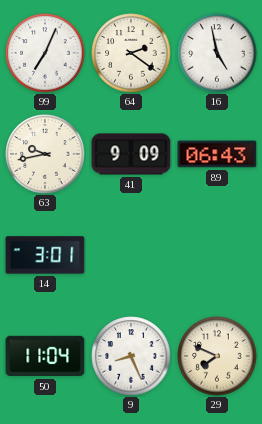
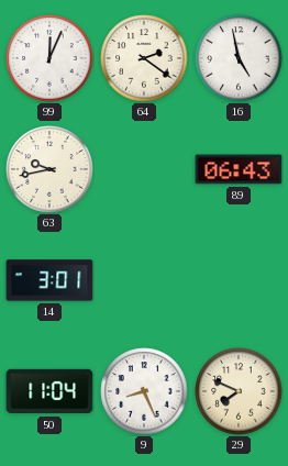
99: 7:04 -> 12:04
41: 9:09 -> none
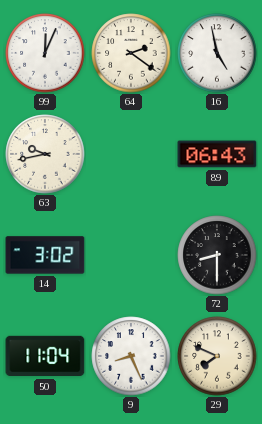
14: 3:01 -> 3:02
72: none -> 8:30
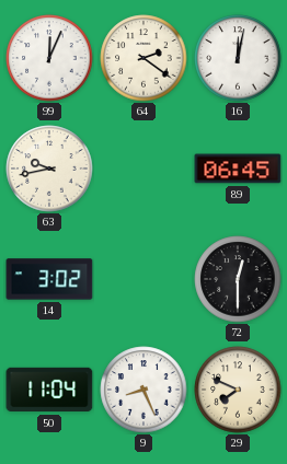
16: 4:58 -> 12:02
89: 06:43 -> 06:45
72: 8:30 -> 12:30
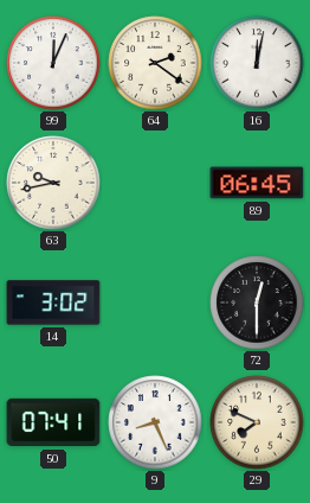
50: 11:04 -> 07:41
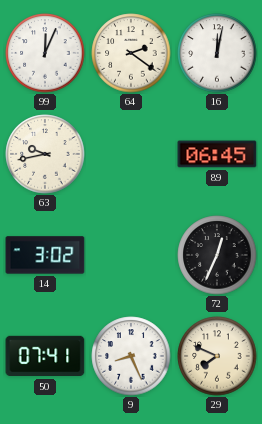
72: 12:30 -> 12:34
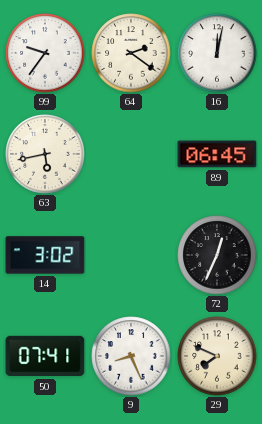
99: 12:04 -> 9:36
63: 9:43 -> 5:43
